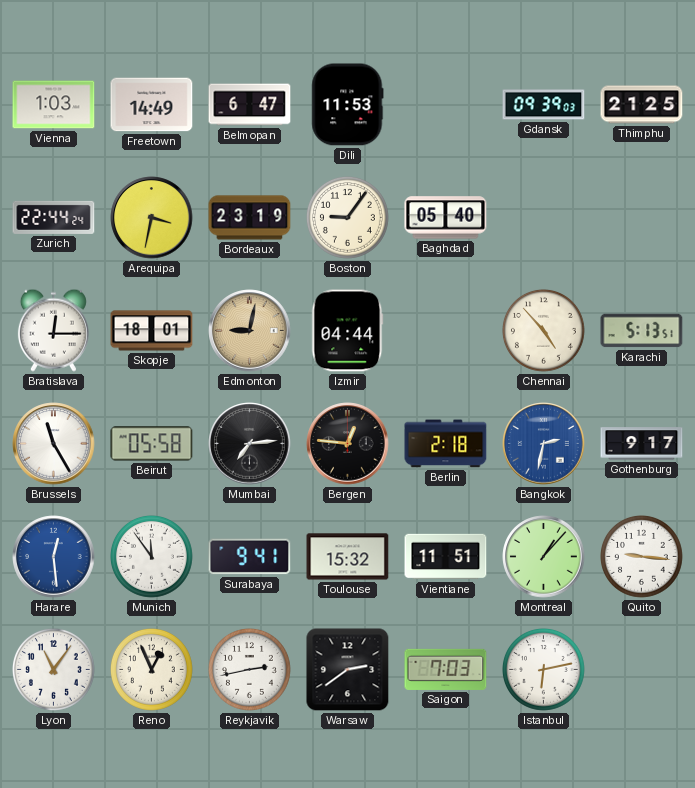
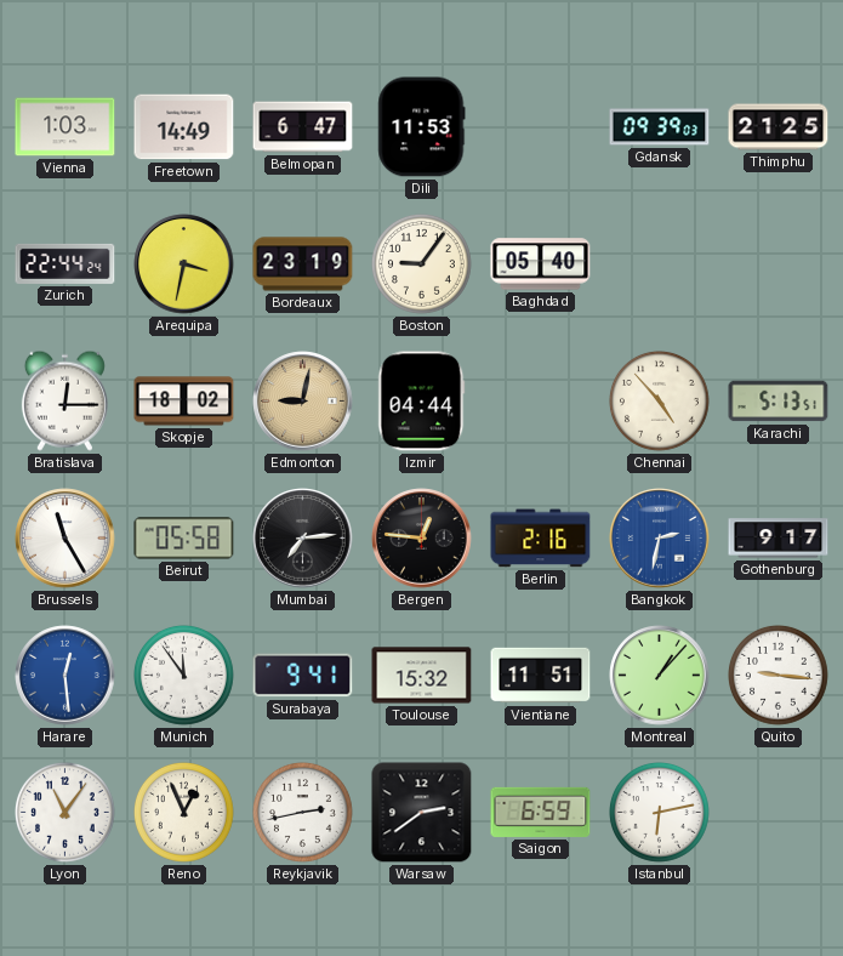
Skopje: 18:01 -> 18:02
Berlin: 2:18 -> 2:16
Saigon: 7:03 -> 6:59
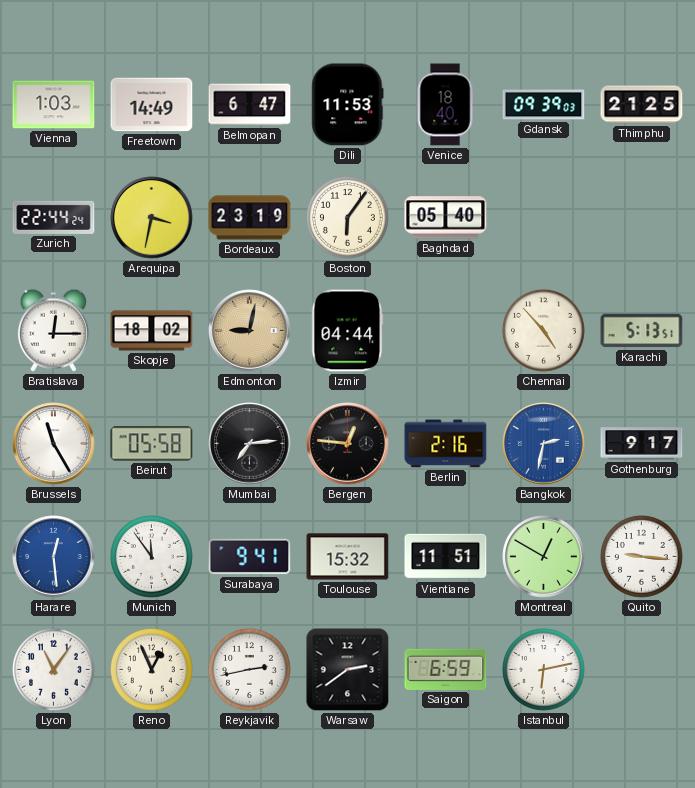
Venice: none -> 18:40
Boston: 9:06 -> 6:06
Montreal: 1:07 -> 12:50
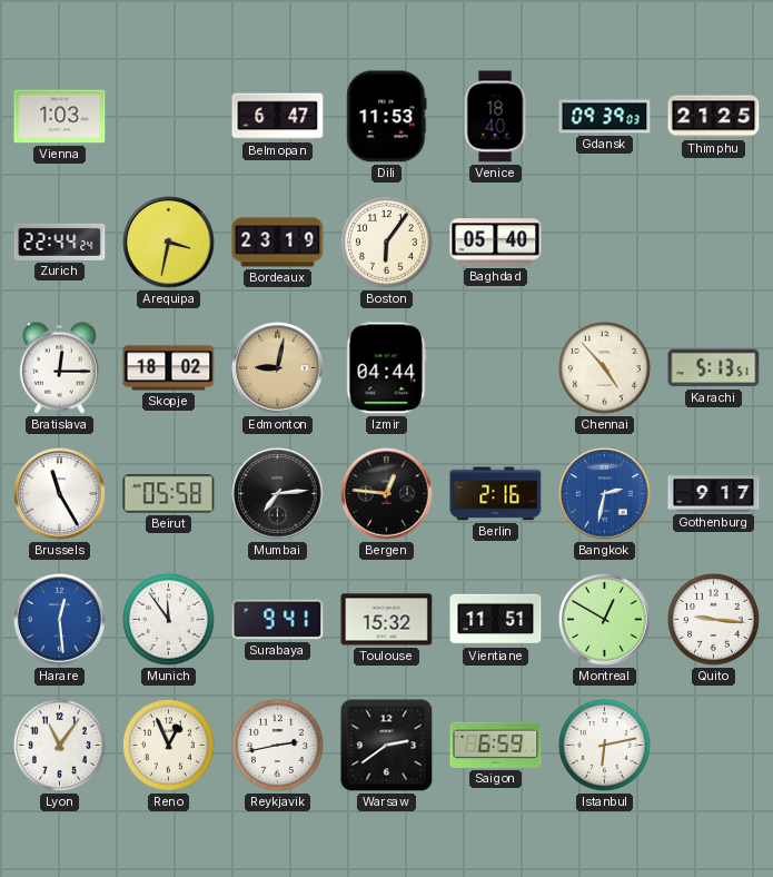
Freetown: 14:49 -> none
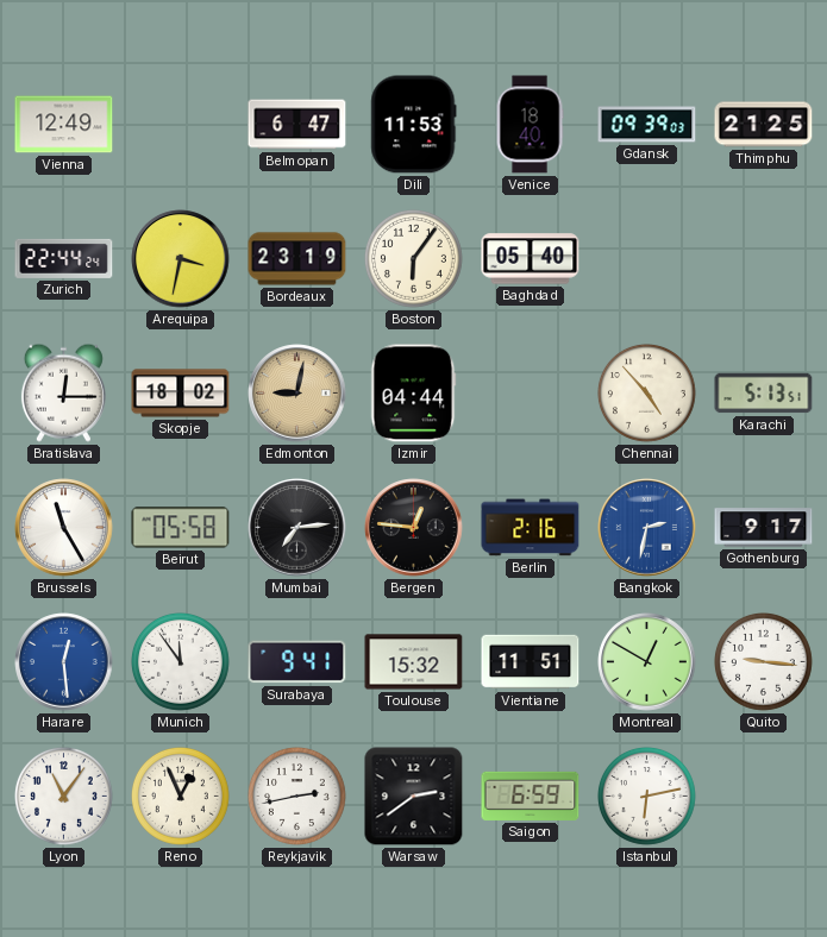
Vienna: 1:03 -> 12:49
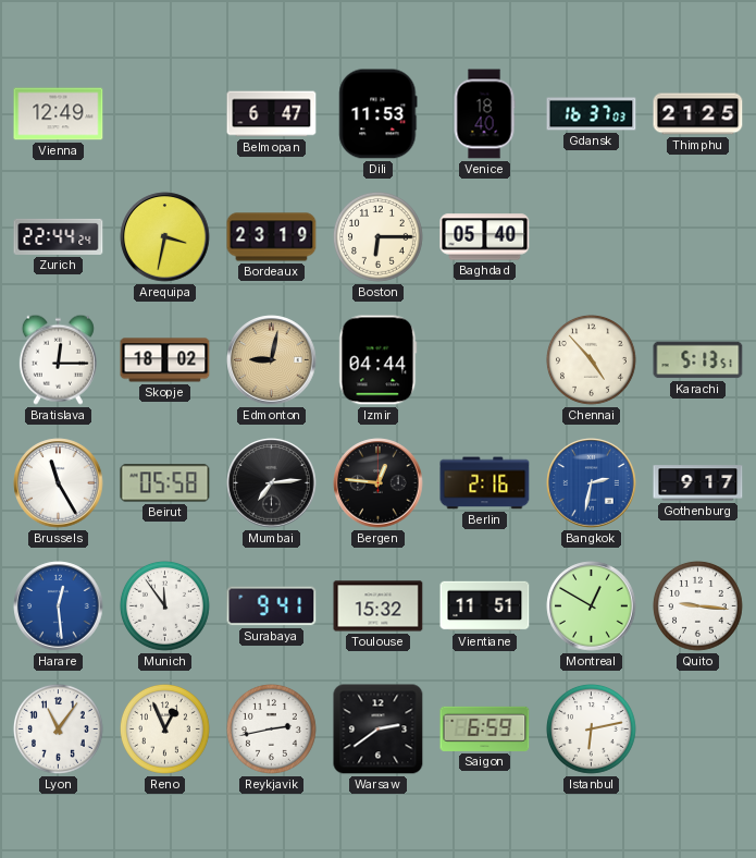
Gdansk: 09:39 -> 16:37
Boston: 6:06 -> 6:15
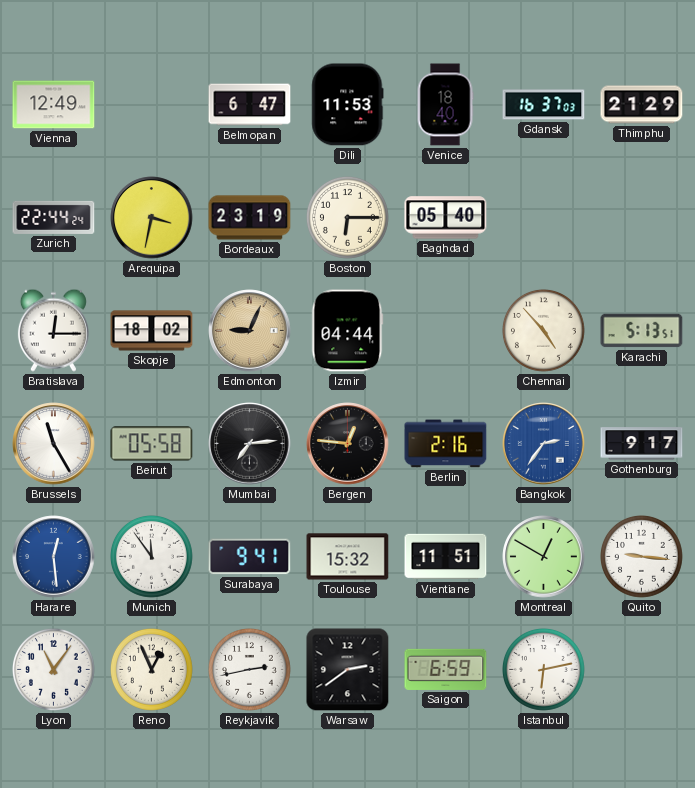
Thimphu: 21:25 -> 21:29
Edmonton: 9:02 -> 9:04
Bangkok: 2:32 -> 2:36
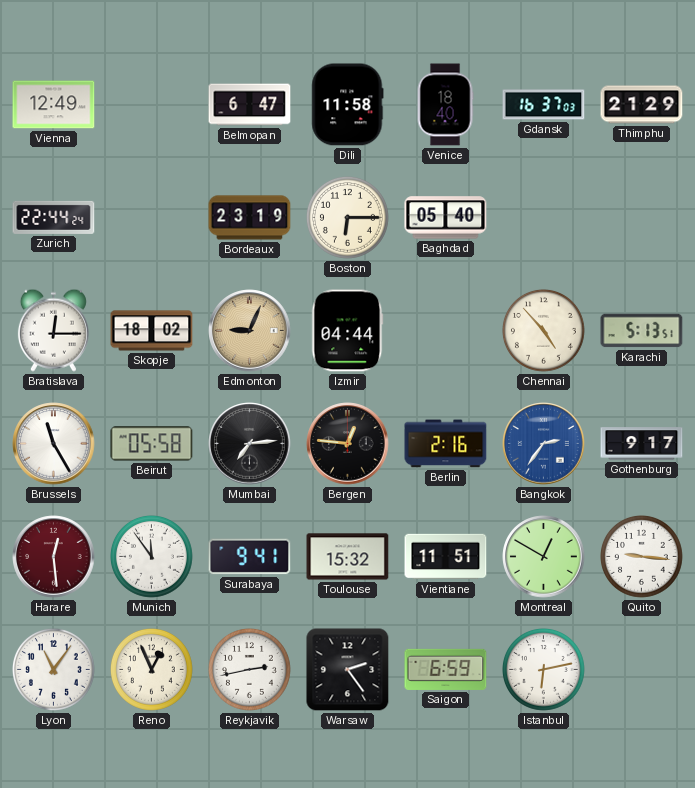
Dili: 11:53 -> 11:58
Arequipa: 3:32 -> none
Harare dial: blue -> burgundy
Warsaw: 2:39 -> 2:24
